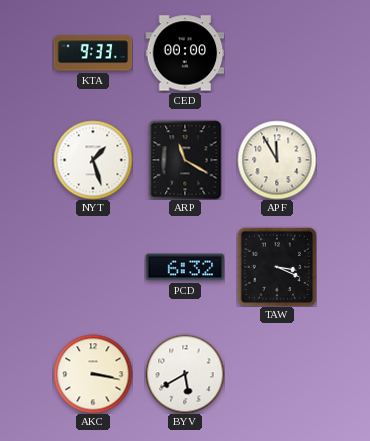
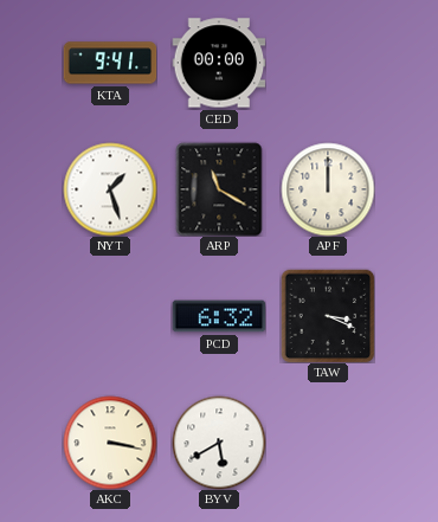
KTA: 9:33 -> 9:41
APF: 11:55 -> 12:00
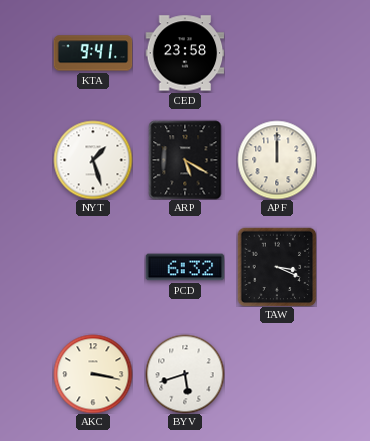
CED: 00:00 -> 23:58
ARP: 11:20 -> 5:20
BYV: 5:40 -> 5:42
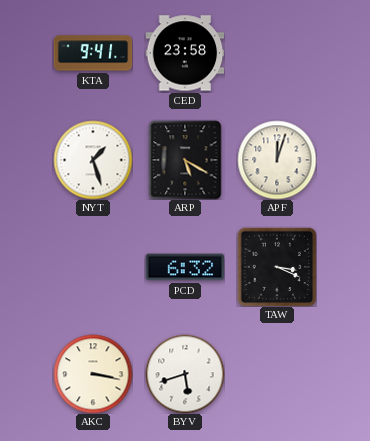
APF: 12:00 -> 12:03
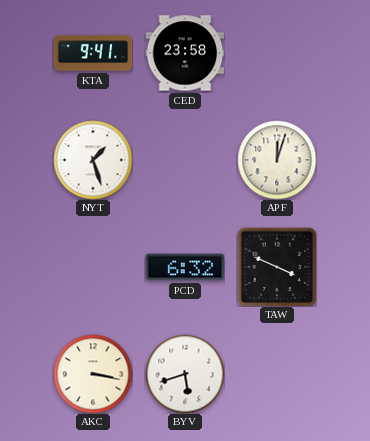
ARP: 5:20 -> none
TAW: 3:19 -> 3:49
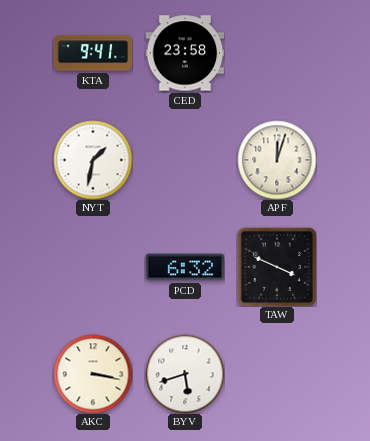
NYT: 1:27 -> 1:32
